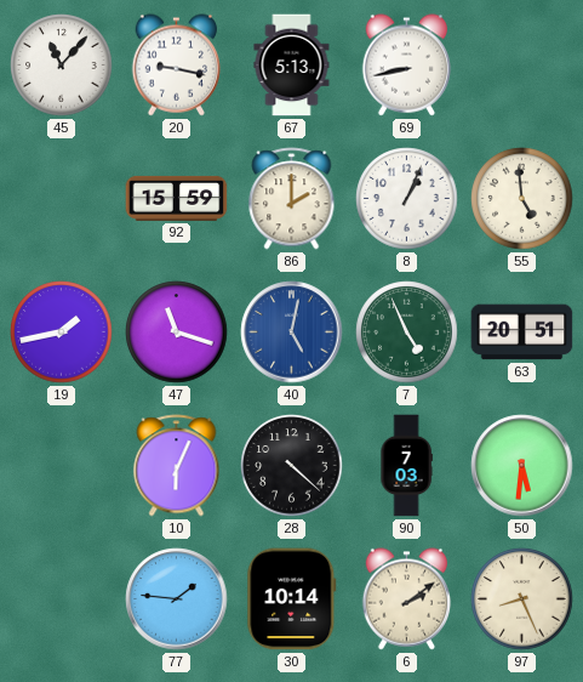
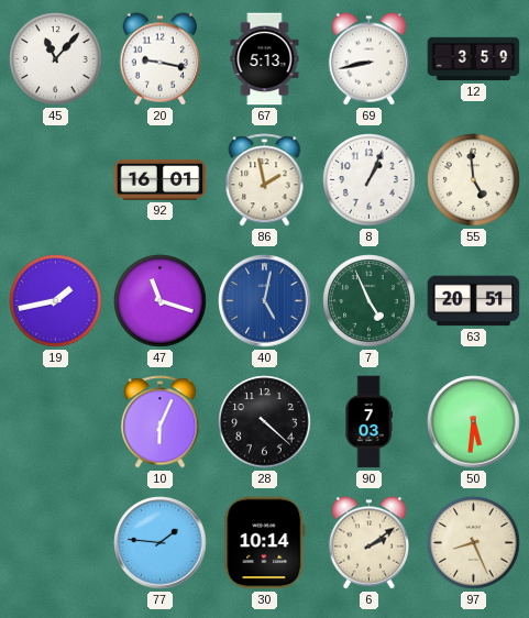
12: none -> 3:59
92: 15:59 -> 16:01
86: 2:00 -> 1:58
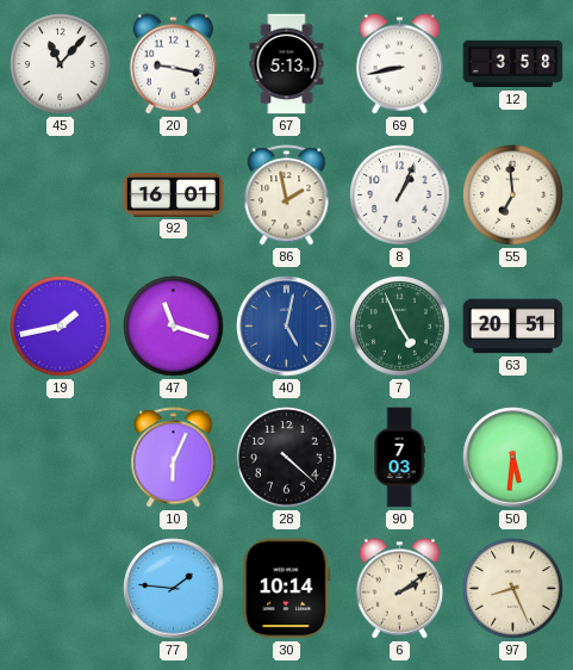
12: 3:59 -> 3:58
55: 4:59 -> 6:59
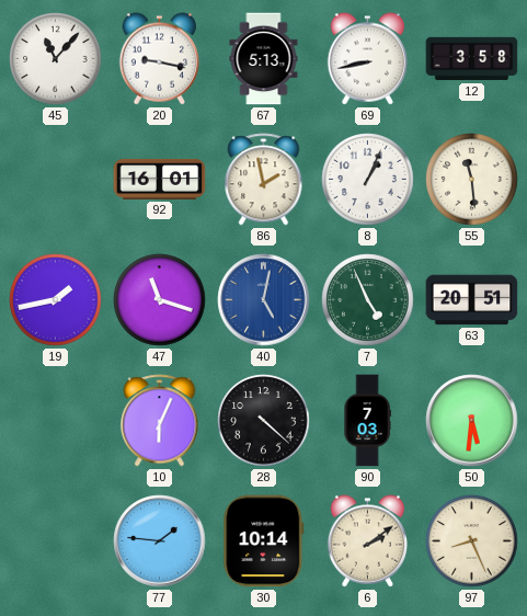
55: 6:59 -> 11:29
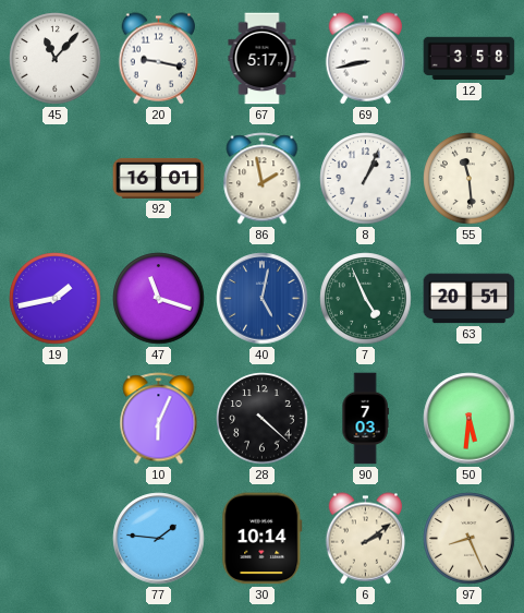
67: 5:13 -> 5:17
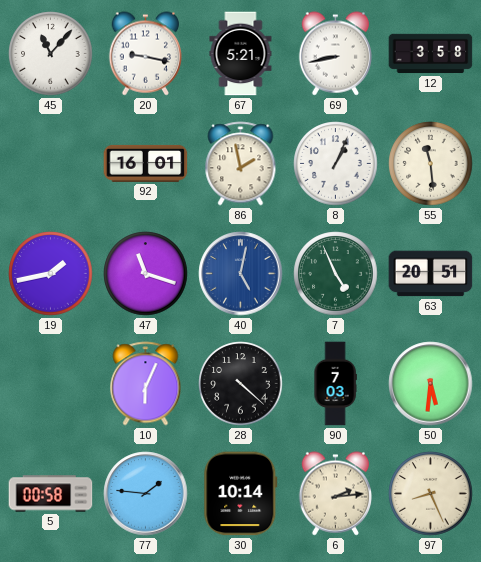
67: 5:17 -> 5:21
5: none -> 00:58
6: 2:09 -> 2:14
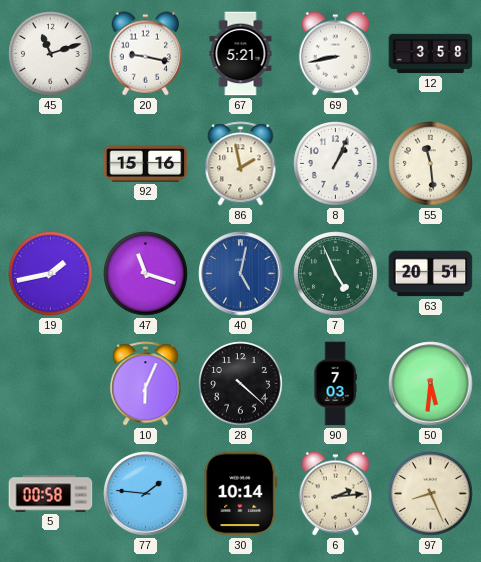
45: 11:07 -> 11:12
92: 16:01 -> 15:16
